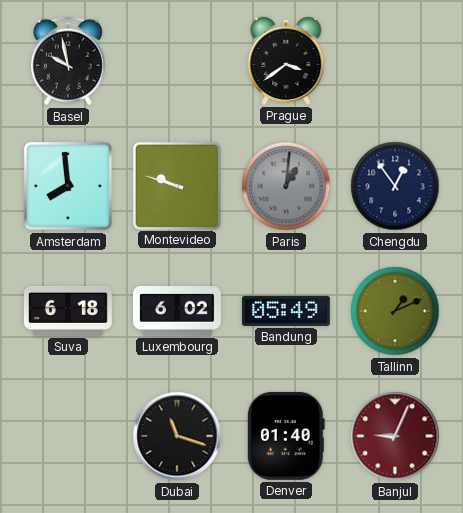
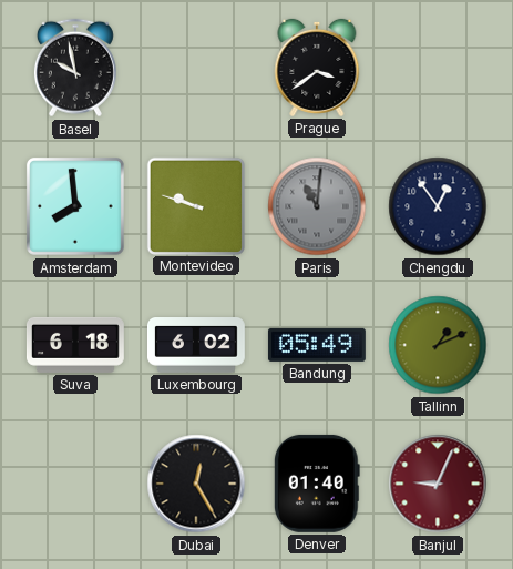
Paris: 1:01 -> 11:01
Dubai: 11:18 -> 12:25
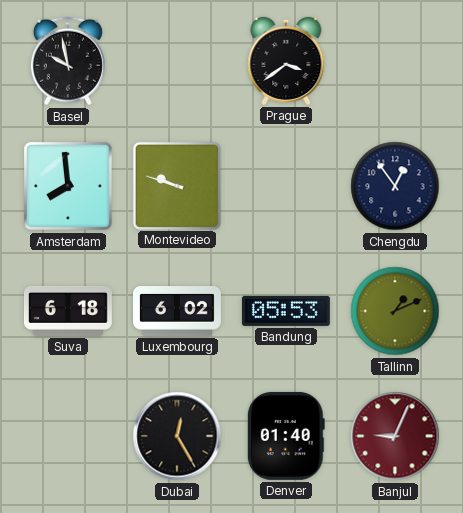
Paris: 11:01 -> none
Bandung: 05:49 -> 05:53
